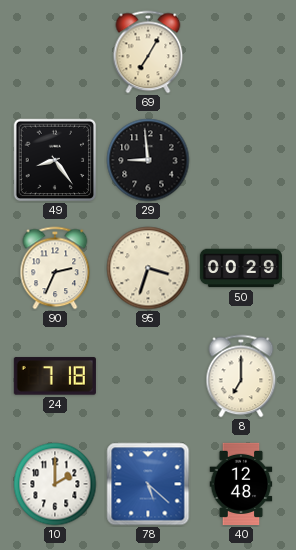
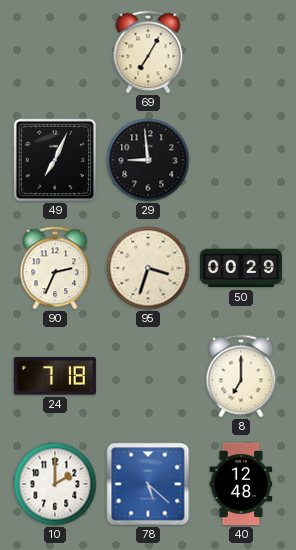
49: 8:24 -> 7:04
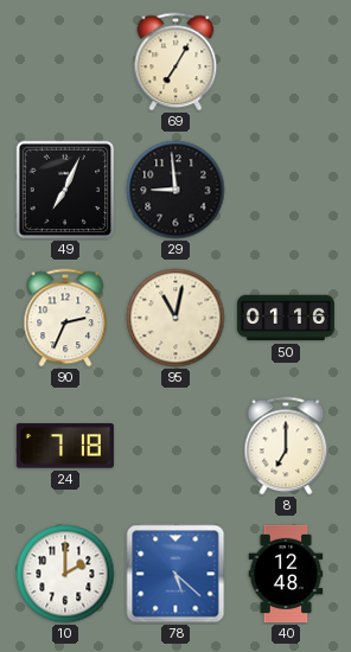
95: 3:33 -> 11:02
50: 00:29 -> 01:16
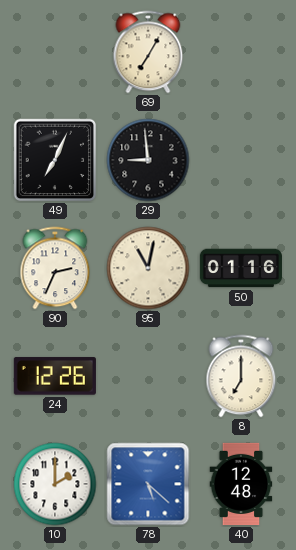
24: 7:18 -> 12:26
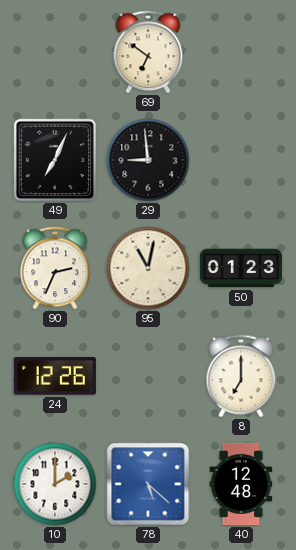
69: 7:05 -> 6:51
50: 01:16 -> 01:23
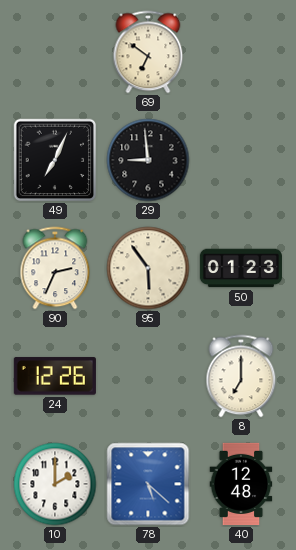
95: 11:02 -> 5:54
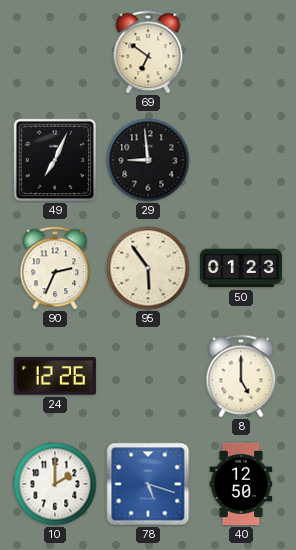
8: 7:00 -> 5:00
78: 5:22 -> 5:18
40: 12:48 -> 12:50
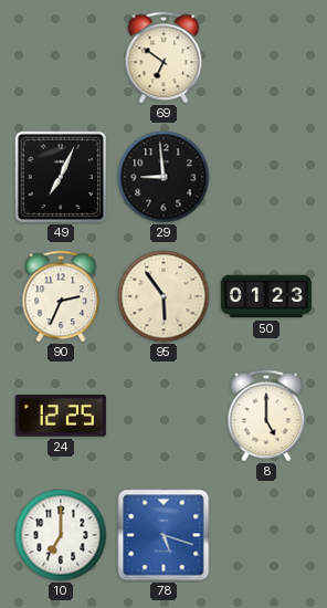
24: 12:26 -> 12:25
10: 2:00 -> 7:00
40: 12:50 -> none
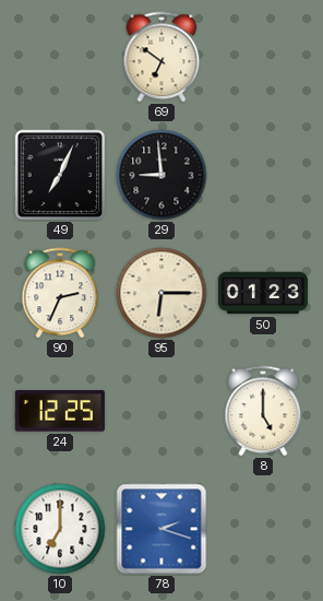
95: 5:54 -> 6:15
78: 5:18 -> 2:18
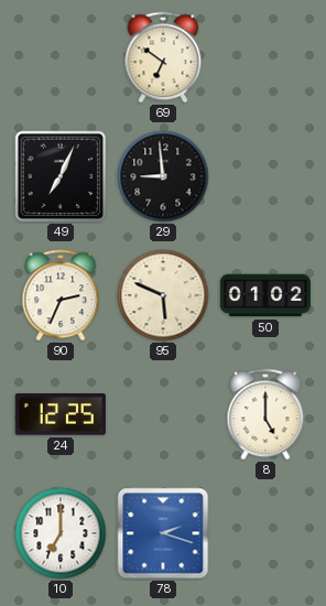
95: 6:15 -> 5:49
50: 01:23 -> 01:02
